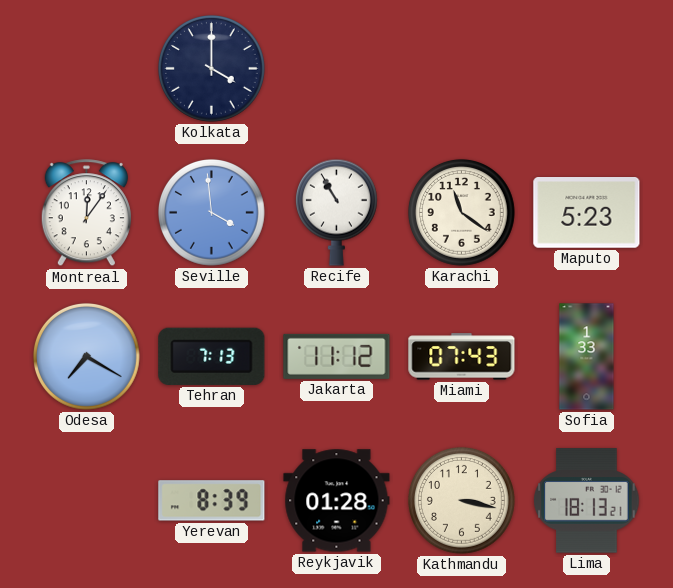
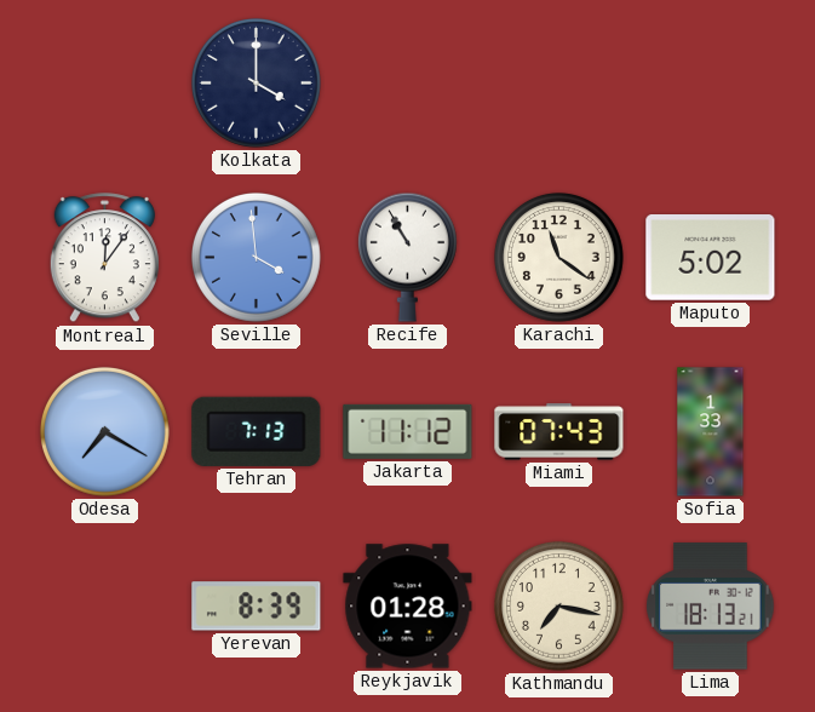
Maputo: 5:23 -> 5:02
Kathmandu: 3:17 -> 7:17
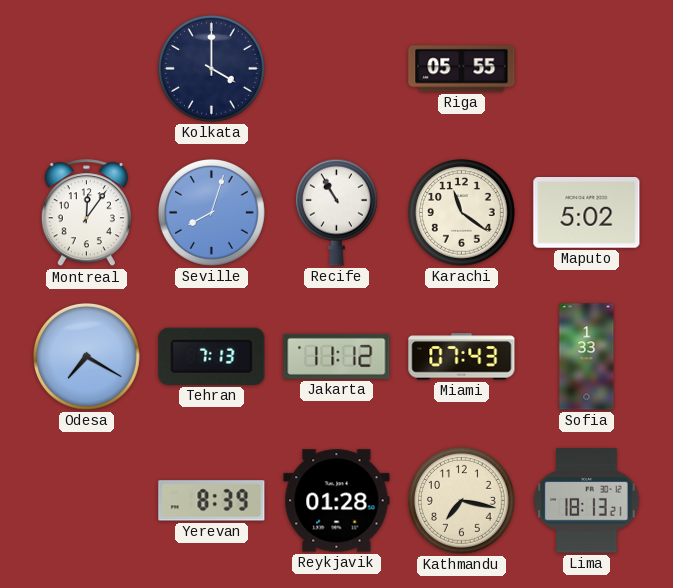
Riga: none -> 05:55
Seville: 3:59 -> 8:03
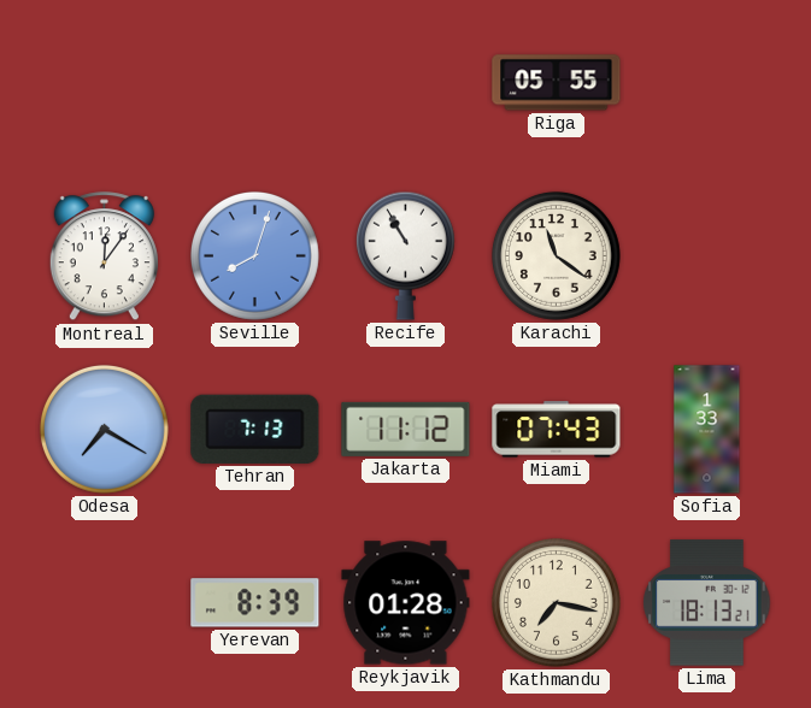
Kolkata: 4:00 -> none
Maputo: 5:02 -> none
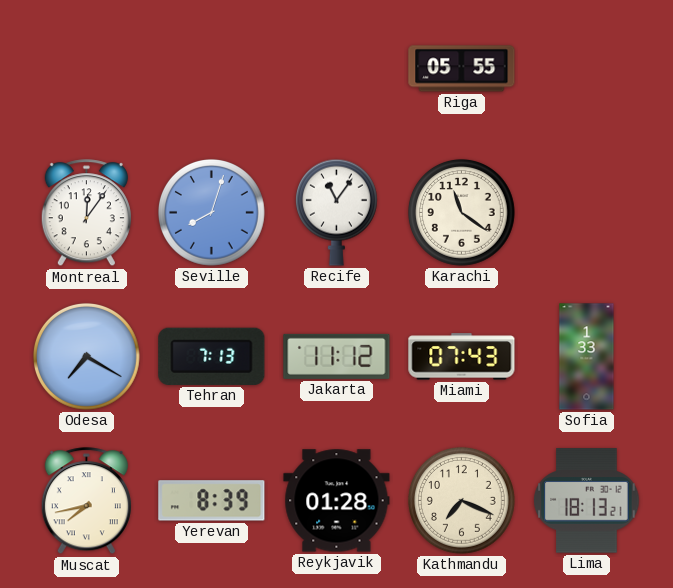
Recife: 10:55 -> 11:06
Muscat: none -> 7:43
Kathmandu: 7:17 -> 7:19
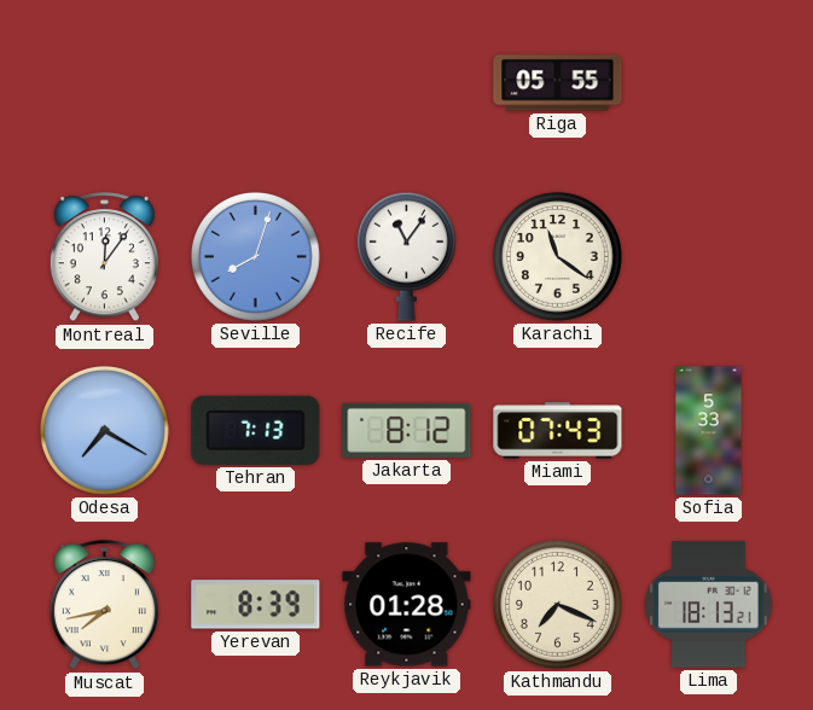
Jakarta: 11:12 -> 8:12
Sofia: 1:33 -> 5:33
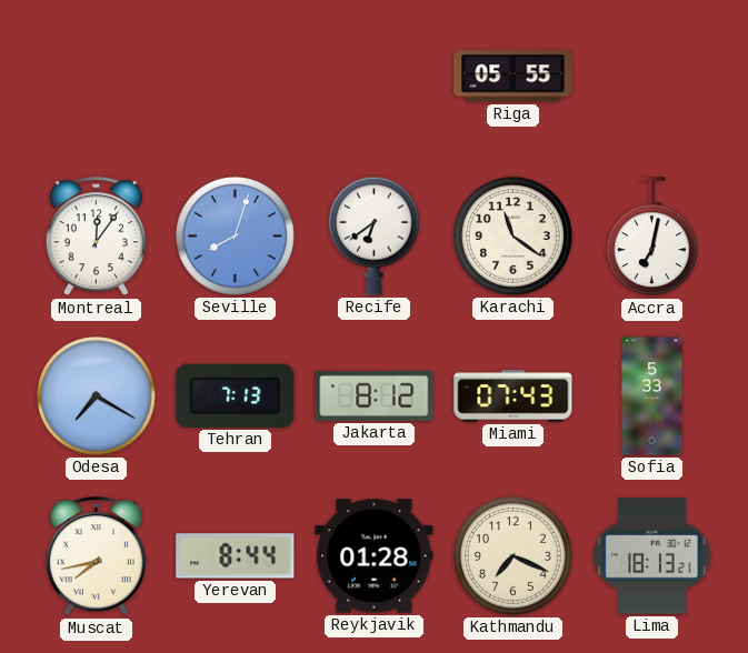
Recife: 11:06 -> 6:39
Accra: none -> 7:02
Yerevan: 8:39 -> 8:44
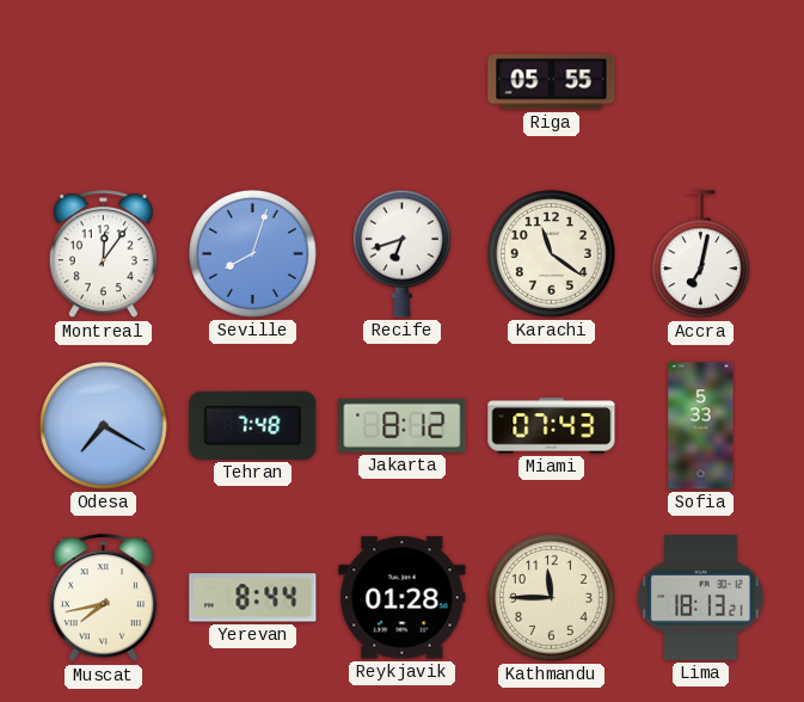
Recife: 6:39 -> 6:42
Tehran: 7:13 -> 7:48
Kathmandu: 7:19 -> 11:45
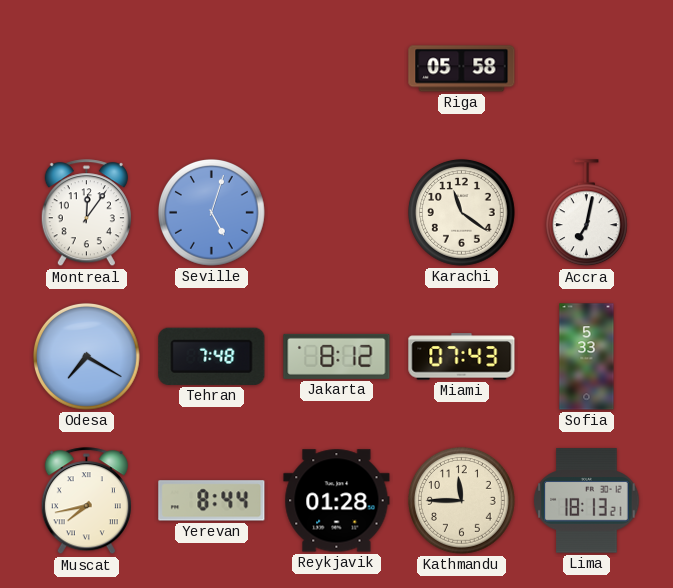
Riga: 05:55 -> 05:58
Seville: 8:03 -> 5:03
Recife: 6:42 -> none
